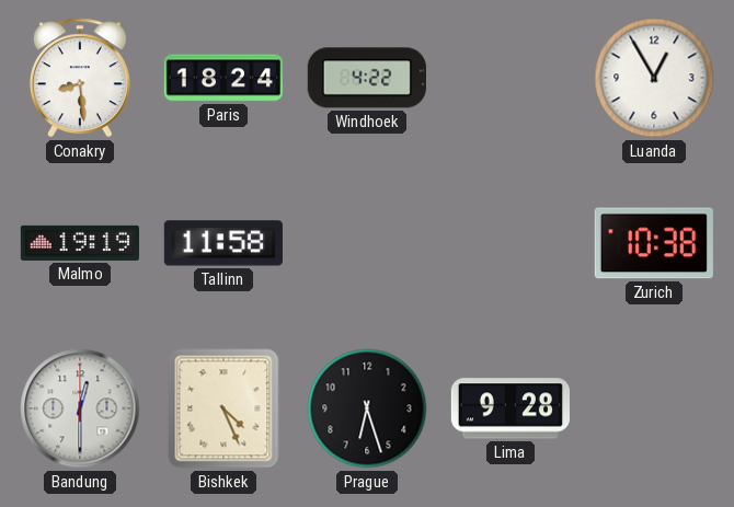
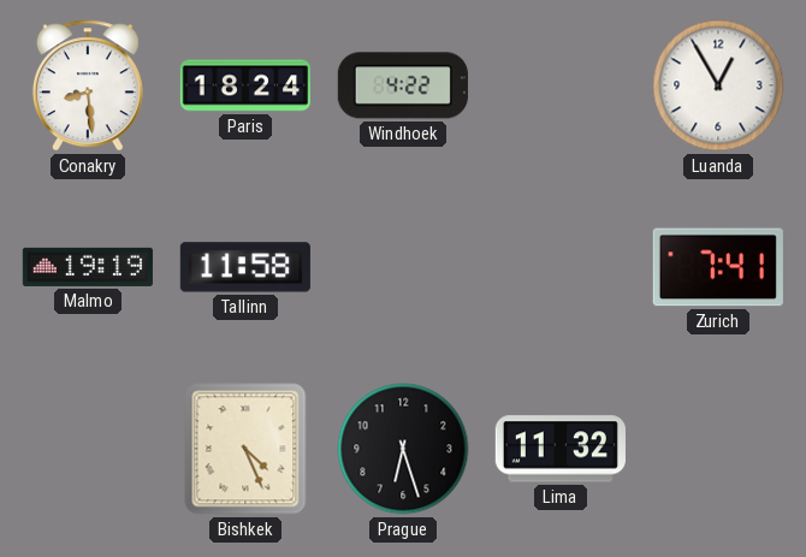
Zurich: 10:38 -> 7:41
Bandung: 12:30 -> none
Lima: 9:28 -> 11:32
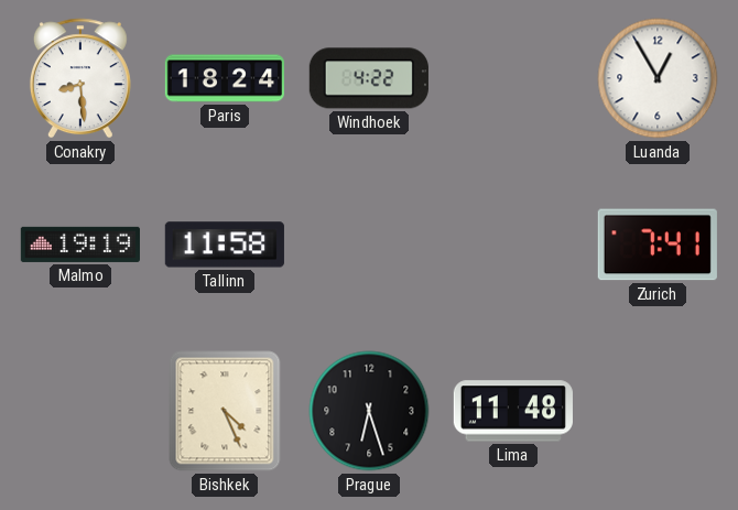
Lima: 11:32 -> 11:48
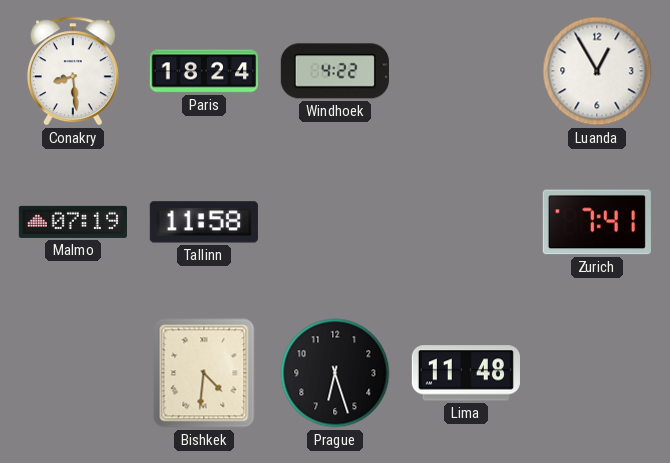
Malmo: 19:19 -> 07:19
Bishkek: 4:26 -> 4:31
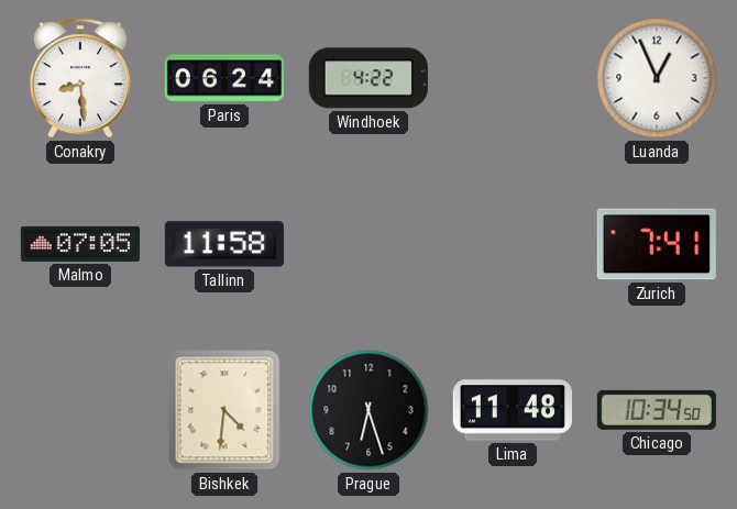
Paris: 18:24 -> 06:24
Luanda: 12:55 -> 12:56
Malmo: 07:19 -> 07:05
Chicago: none -> 10:34
